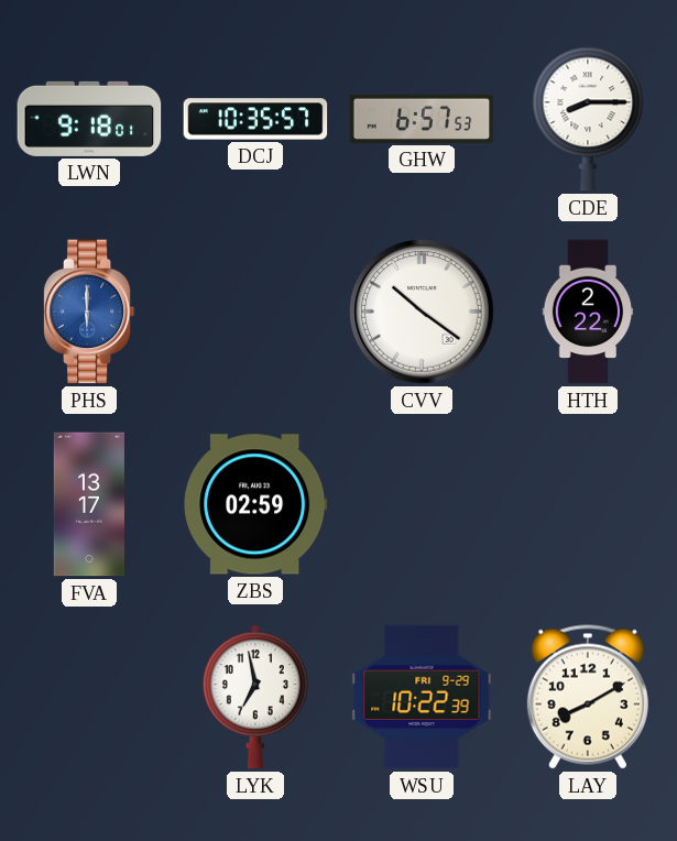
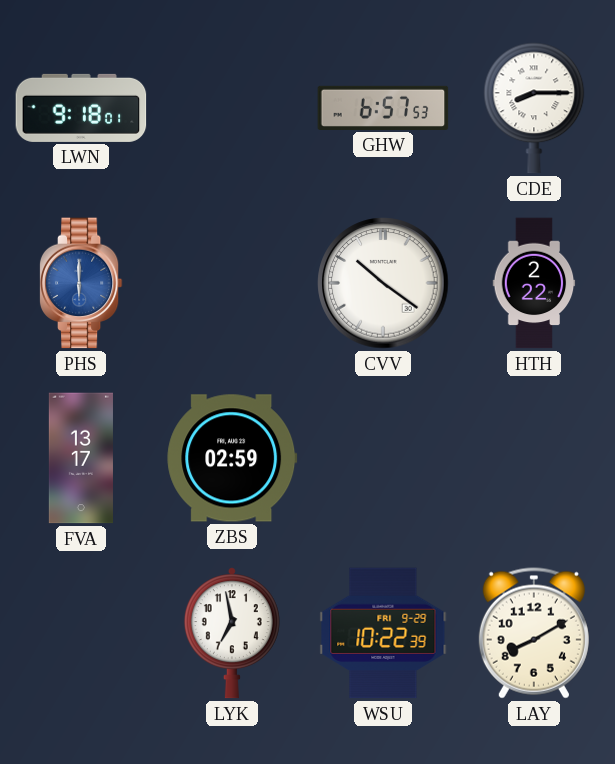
DCJ: 10:35 -> none
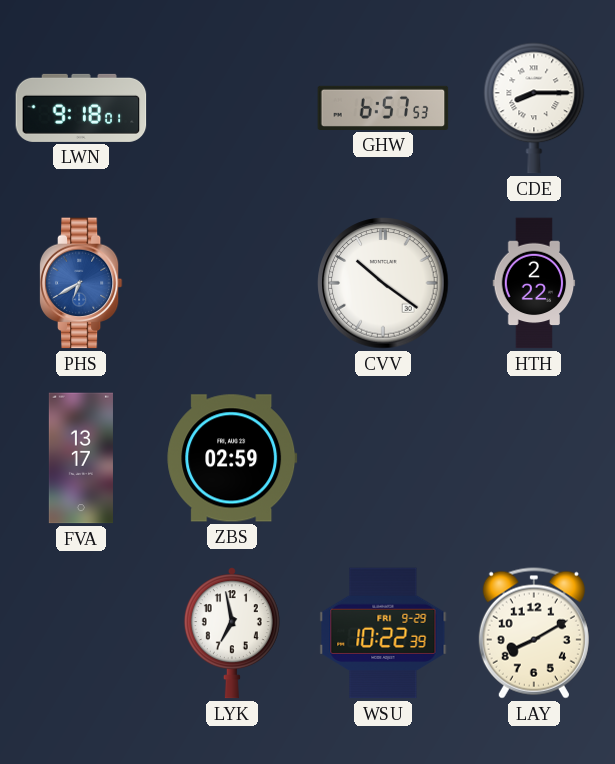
PHS: 6:00 -> 6:40
